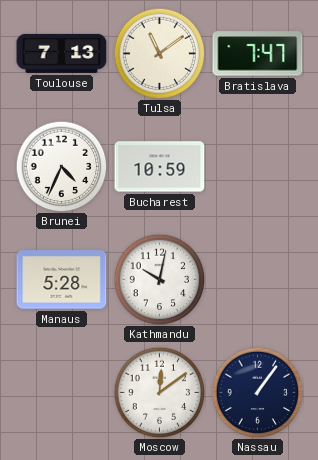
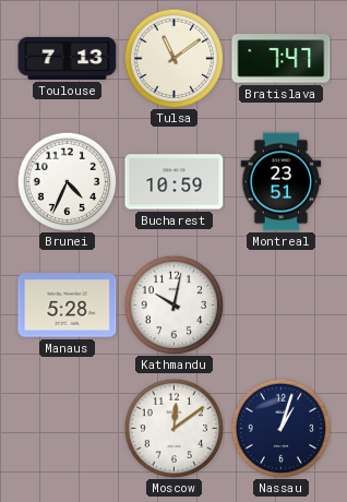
Montreal: none -> 23:51
Nassau: 1:06 -> 1:03
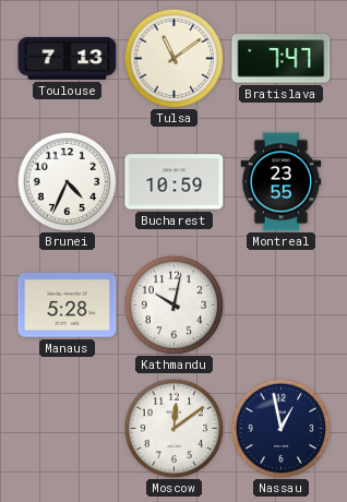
Montreal: 23:51 -> 23:55
Nassau: 1:03 -> 12:58
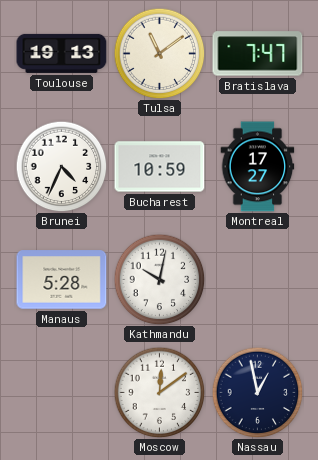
Toulouse: 7:13 -> 19:13
Montreal: 23:55 -> 17:27
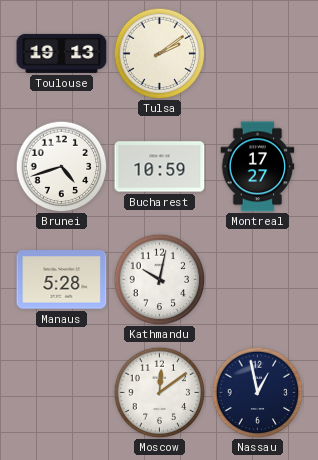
Tulsa: 11:09 -> 2:09
Bratislava: 7:47 -> none
Brunei: 4:34 -> 4:42
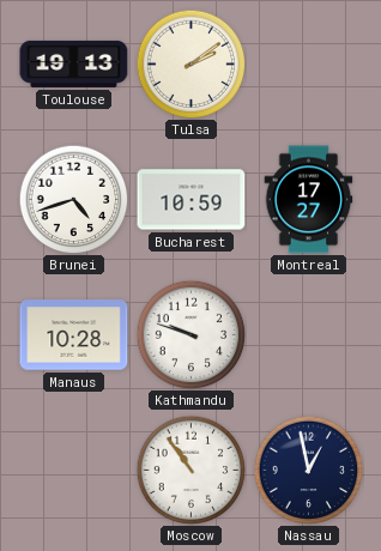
Manaus: 5:28 -> 10:28
Kathmandu: 10:02 -> 9:48
Moscow: 12:09 -> 10:54
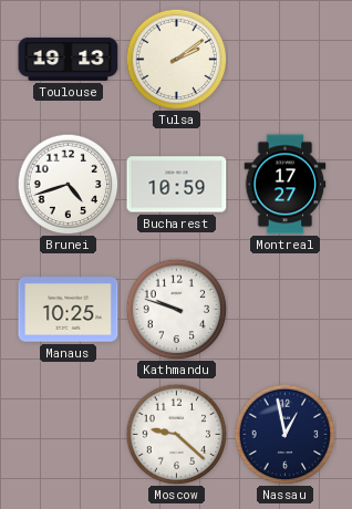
Manaus: 10:28 -> 10:25
Moscow: 10:54 -> 9:22
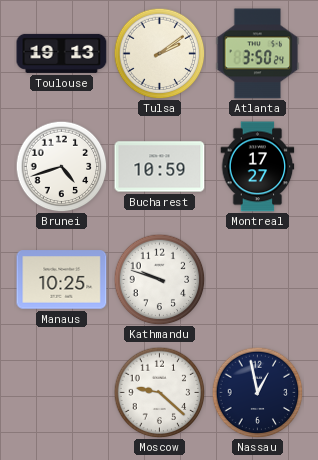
Atlanta: none -> 3:50
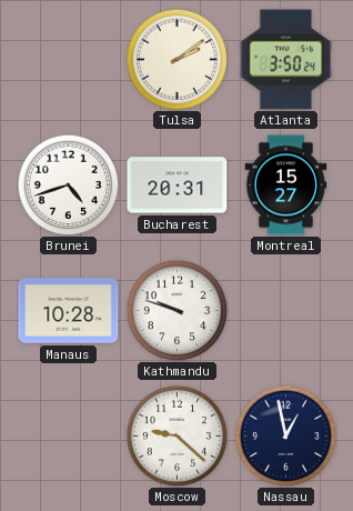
Toulouse: 19:13 -> none
Bucharest: 10:59 -> 20:31
Montreal: 17:27 -> 15:27
Manaus: 10:25 -> 10:28
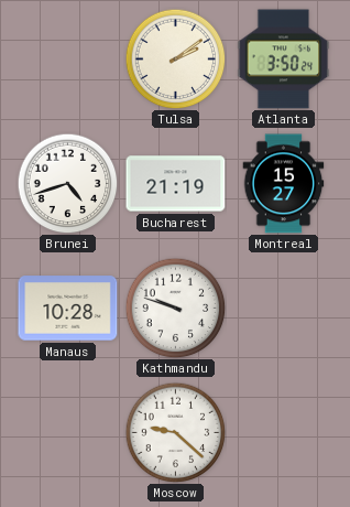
Bucharest: 20:31 -> 21:19
Nassau: 12:58 -> none
